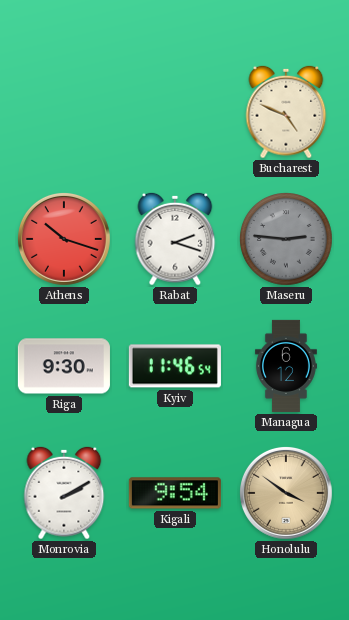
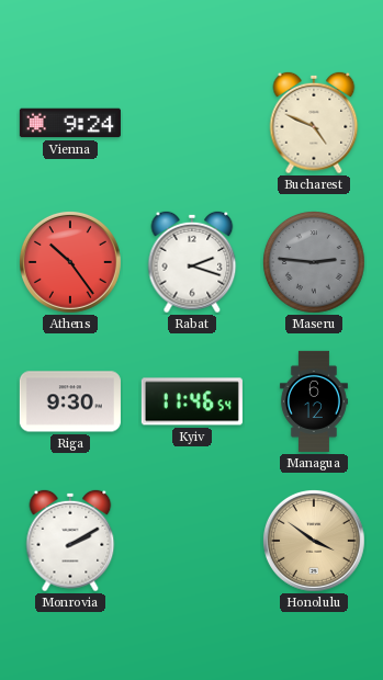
Vienna: none -> 9:24
Athens: 10:18 -> 10:24
Kigali: 9:54 -> none
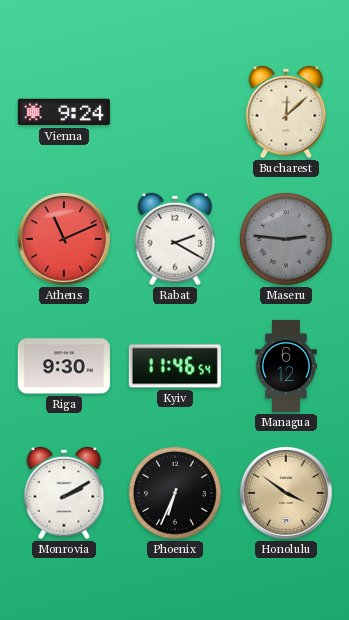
Bucharest: 4:49 -> 12:08
Athens: 10:24 -> 11:11
Rabat: 2:18 -> 2:20
Phoenix: none -> 6:34
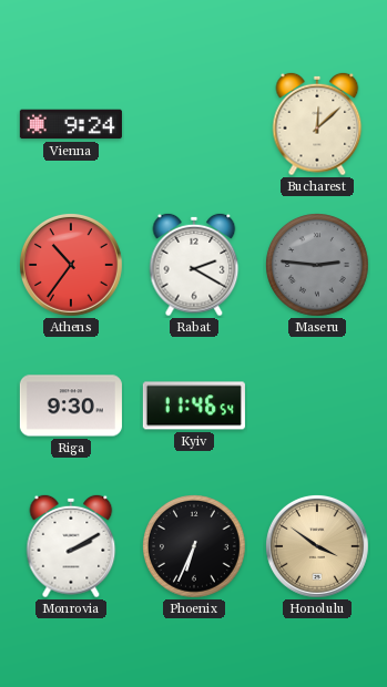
Athens: 11:11 -> 10:36
Managua: 6:12 -> none
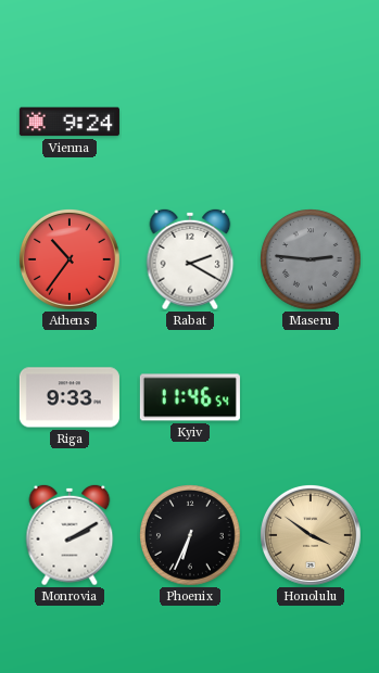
Bucharest: 12:08 -> none
Riga: 9:30 -> 9:33
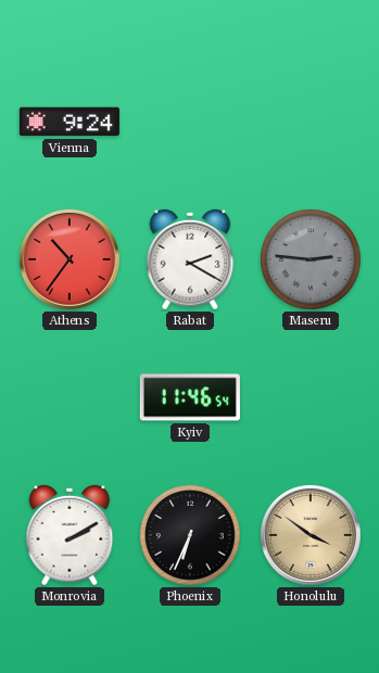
Riga: 9:33 -> none
